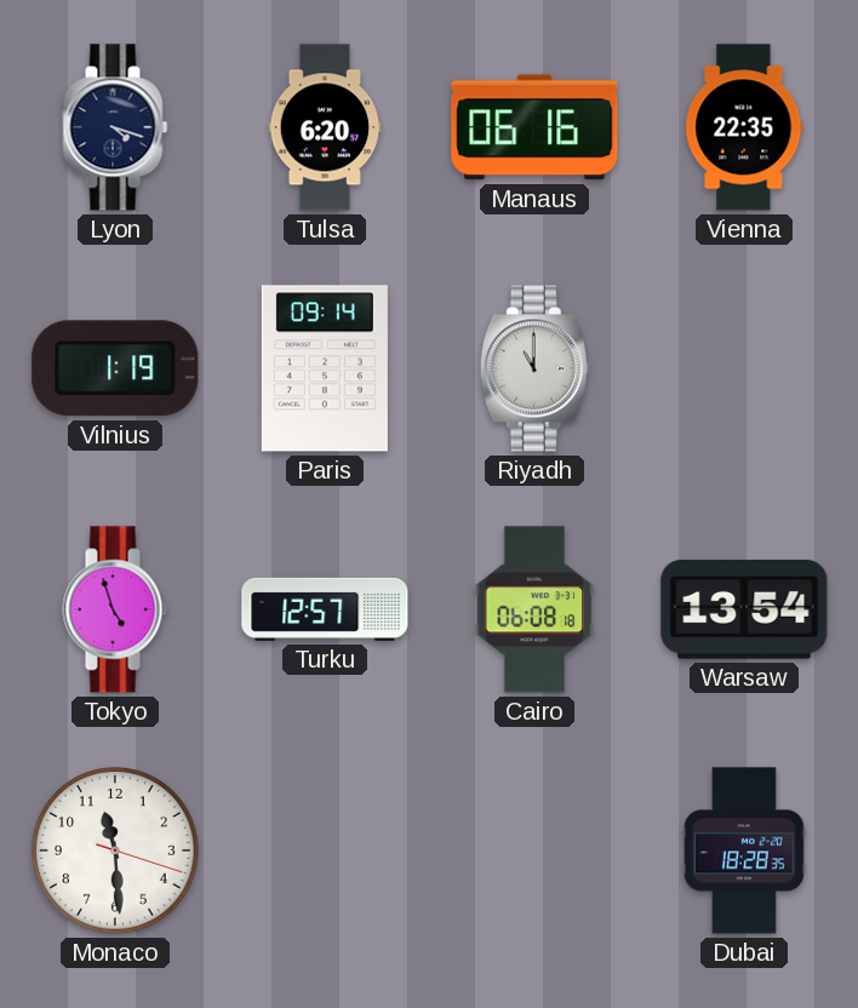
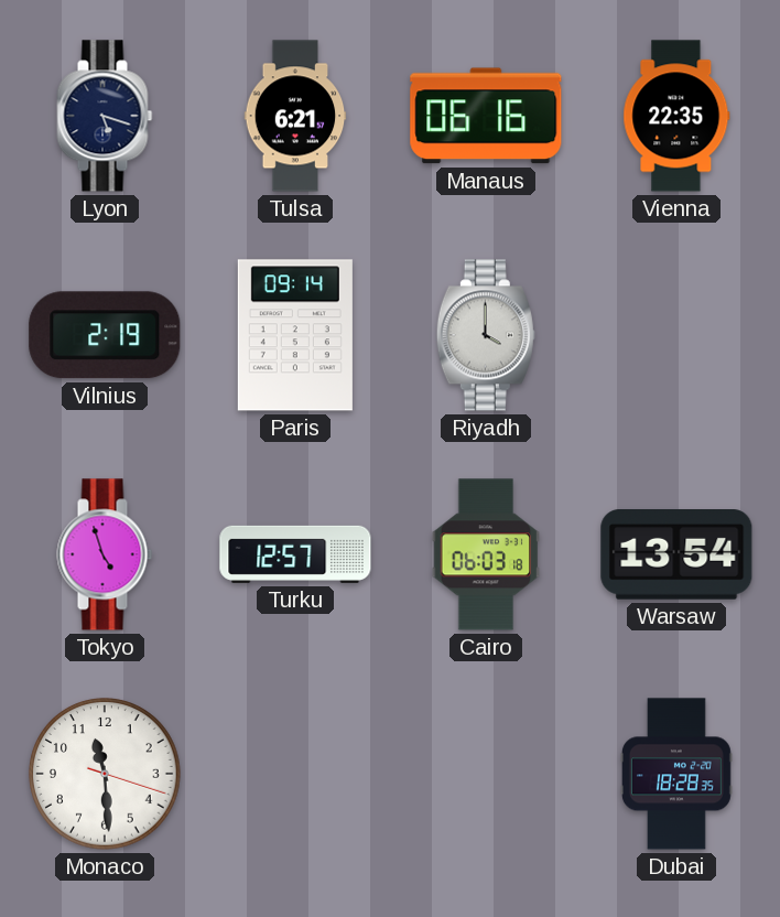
Lyon: 4:18 -> 5:18
Tulsa: 6:20 -> 6:21
Vilnius: 1:19 -> 2:19
Riyadh: 11:00 -> 4:00
Cairo: 06:08 -> 06:03
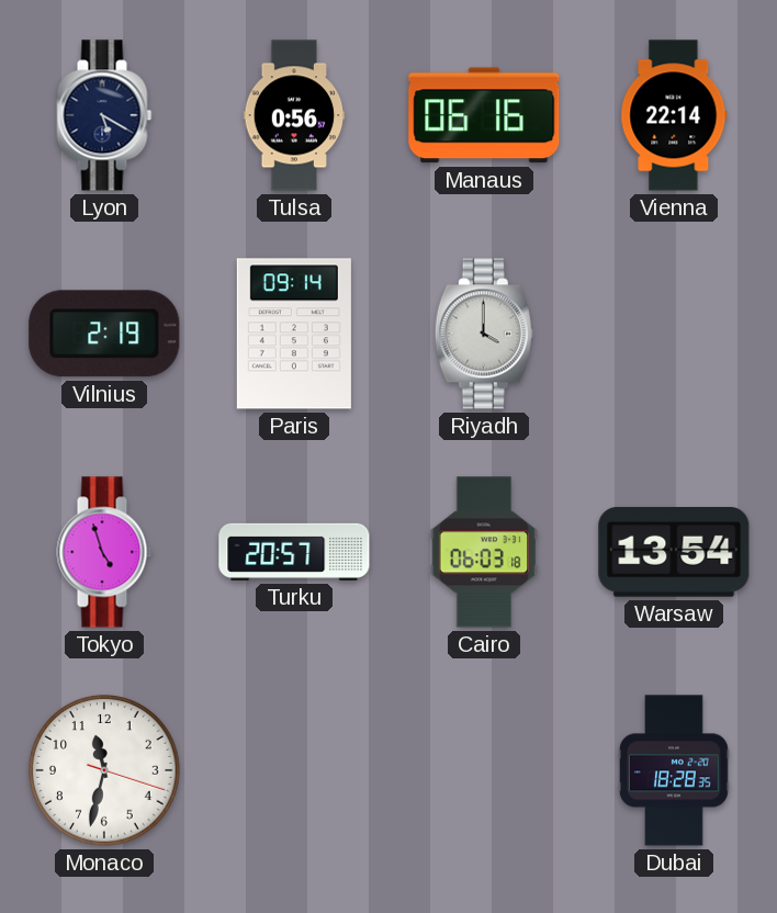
Lyon: 5:18 -> 5:20
Tulsa: 6:21 -> 0:56
Vienna: 22:35 -> 22:14
Turku: 12:57 -> 20:57
Monaco: 11:29 -> 11:32
